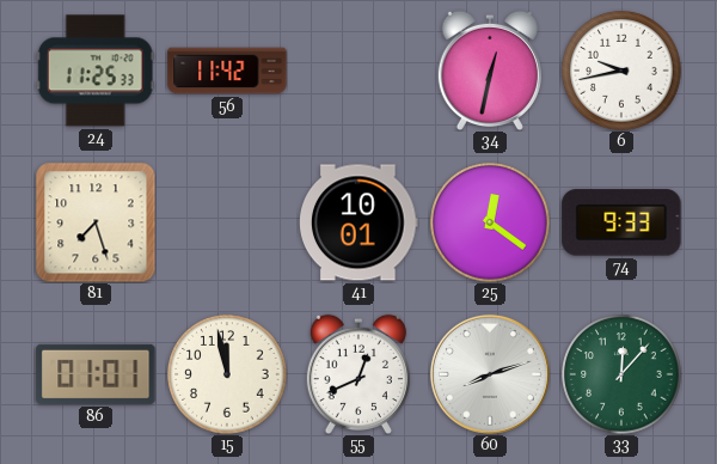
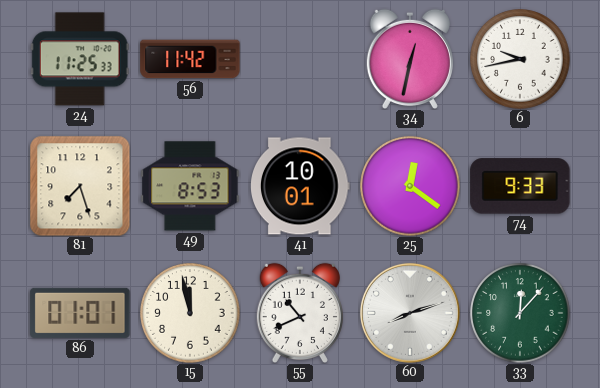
49: none -> 8:53
55: 12:41 -> 10:41
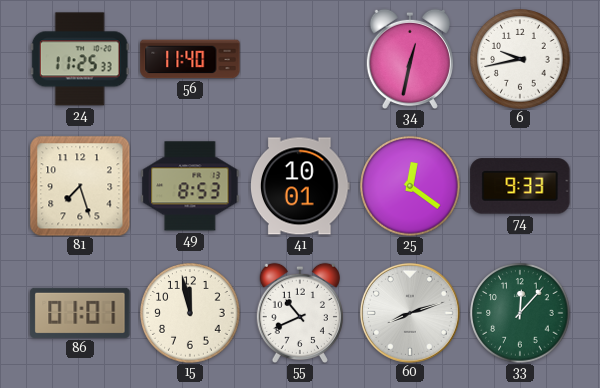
56: 11:42 -> 11:40
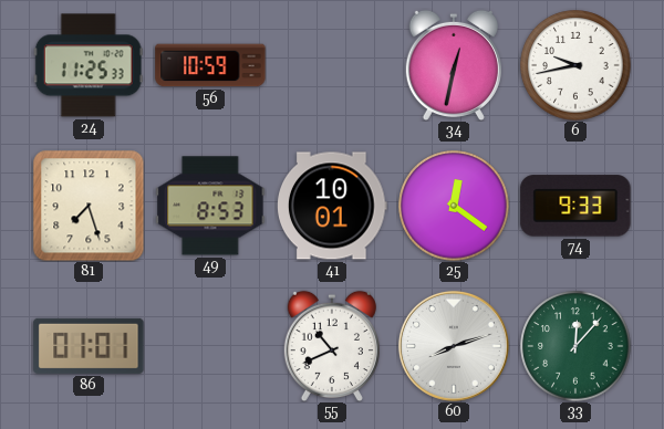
56: 11:40 -> 10:59
15: 11:58 -> none
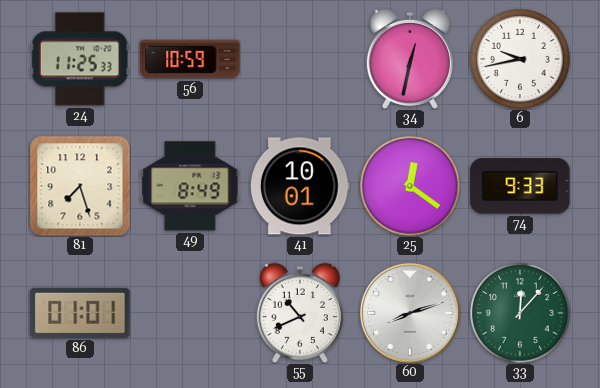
49: 8:53 -> 8:49
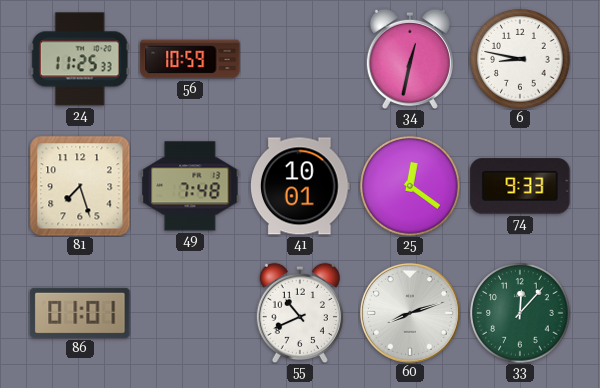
6: 9:43 -> 8:47
49: 8:49 -> 7:48
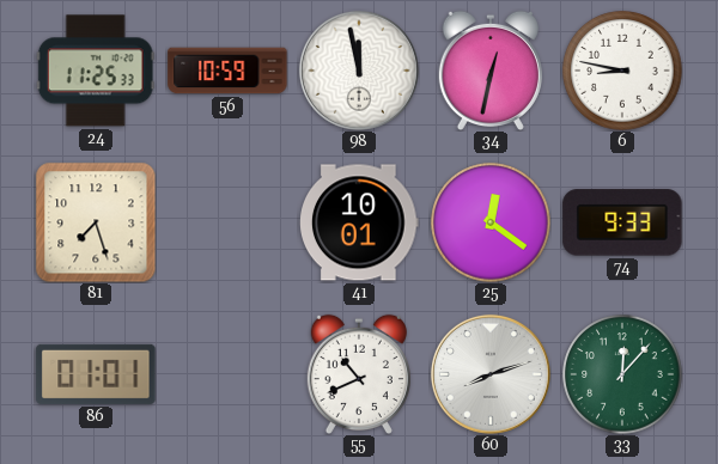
98: none -> 11:58
49: 7:48 -> none
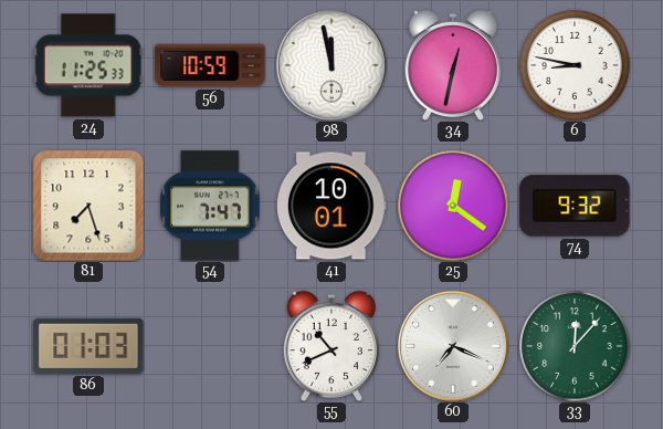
54: none -> 7:47
74: 9:33 -> 9:32
86: 01:01 -> 01:03
60: 8:12 -> 7:19
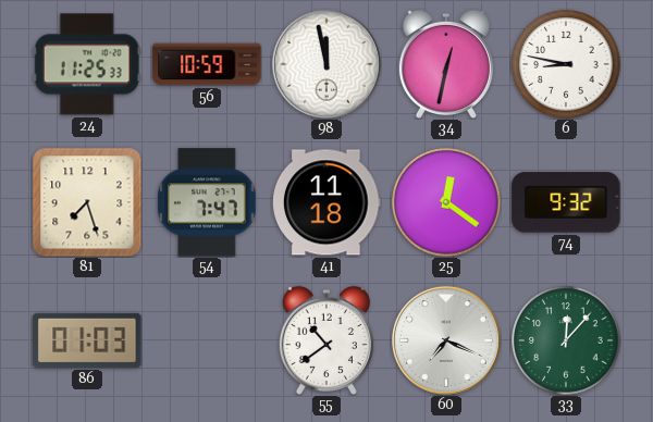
41: 10:01 -> 11:18
55: 10:41 -> 10:39
